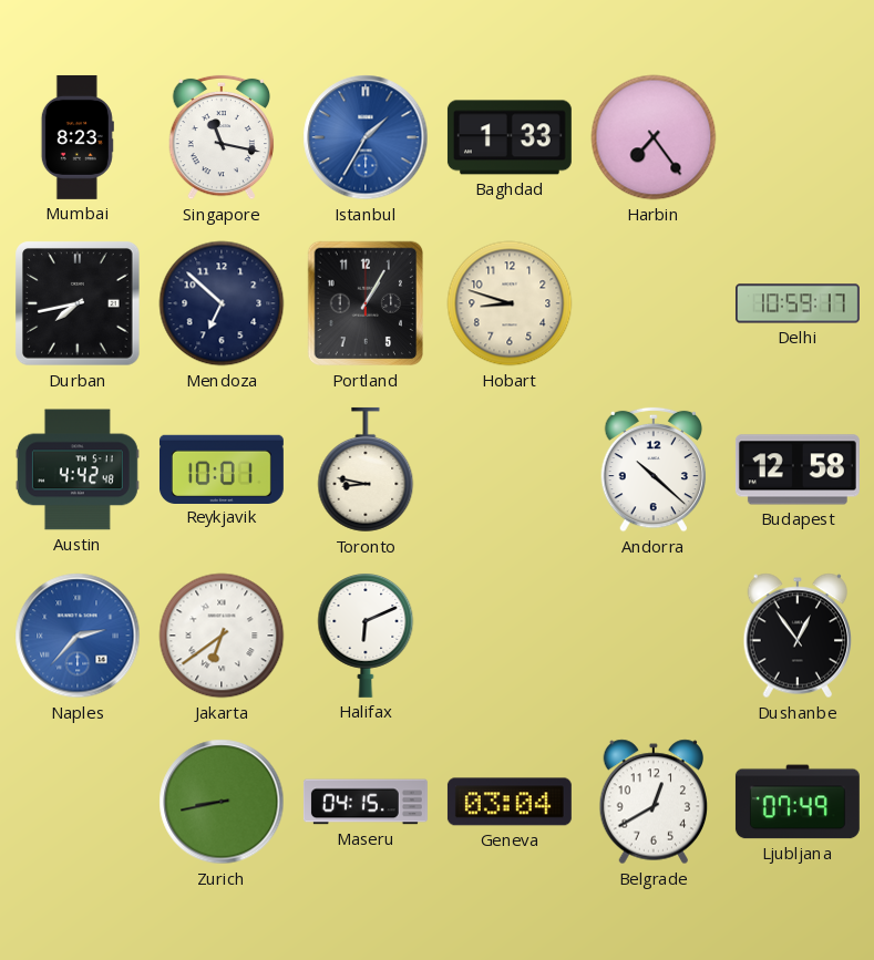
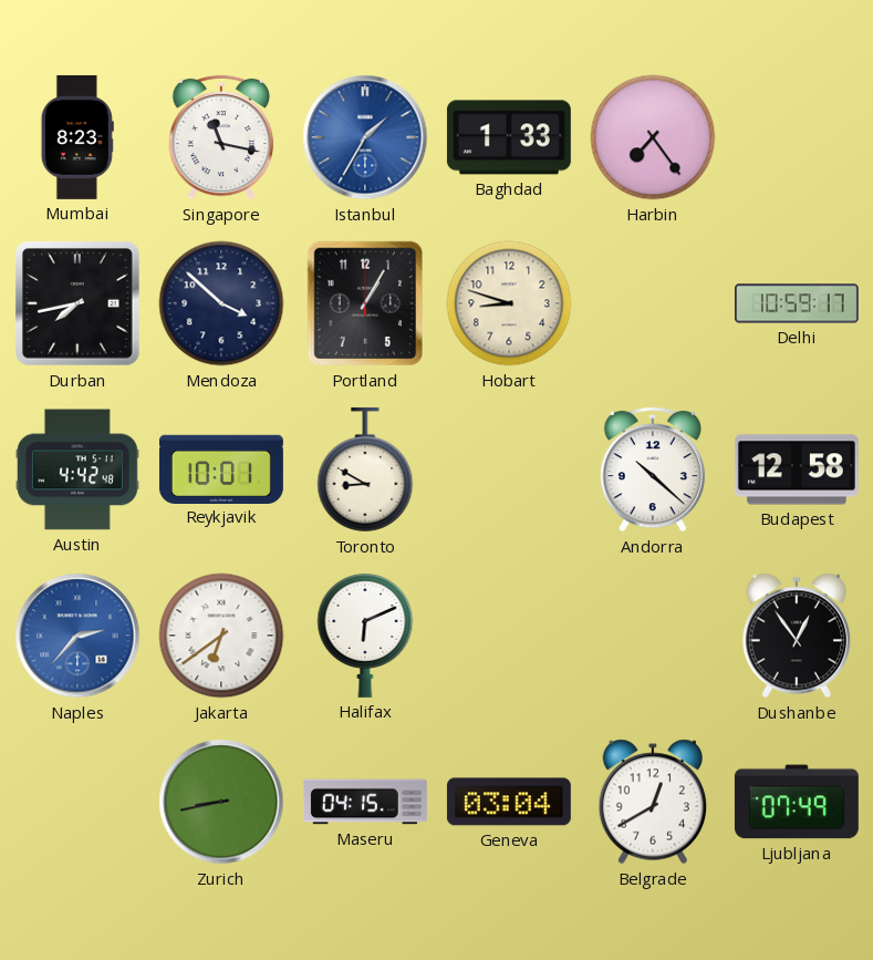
Mendoza: 6:52 -> 3:52
Toronto: 8:47 -> 8:50
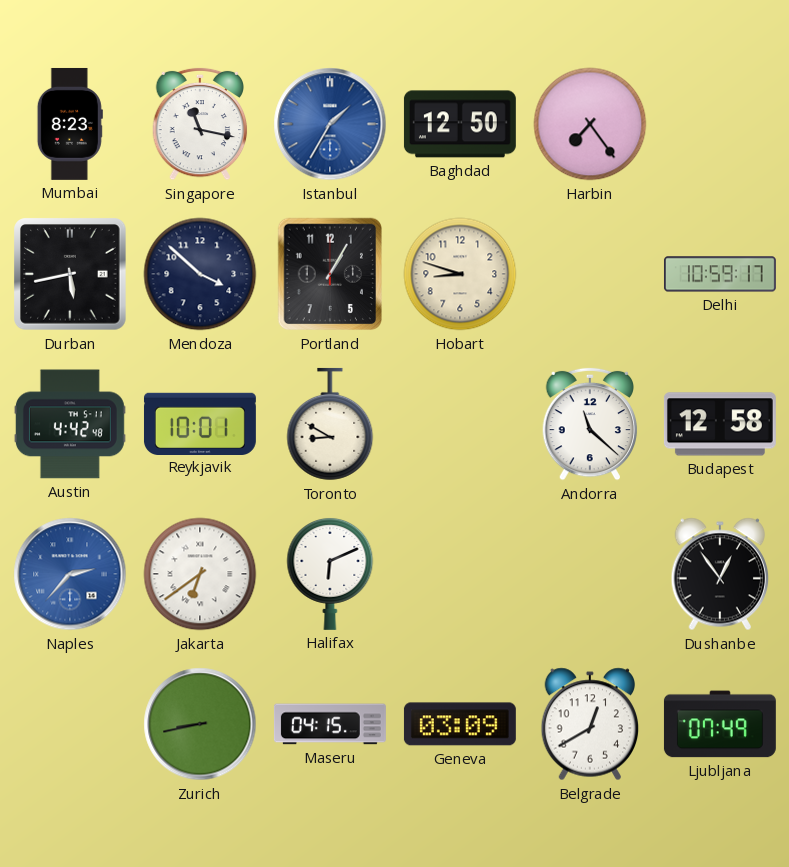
Baghdad: 1:33 -> 12:50
Durban: 7:43 -> 5:43
Andorra: 10:22 -> 11:22
Geneva: 03:04 -> 03:09
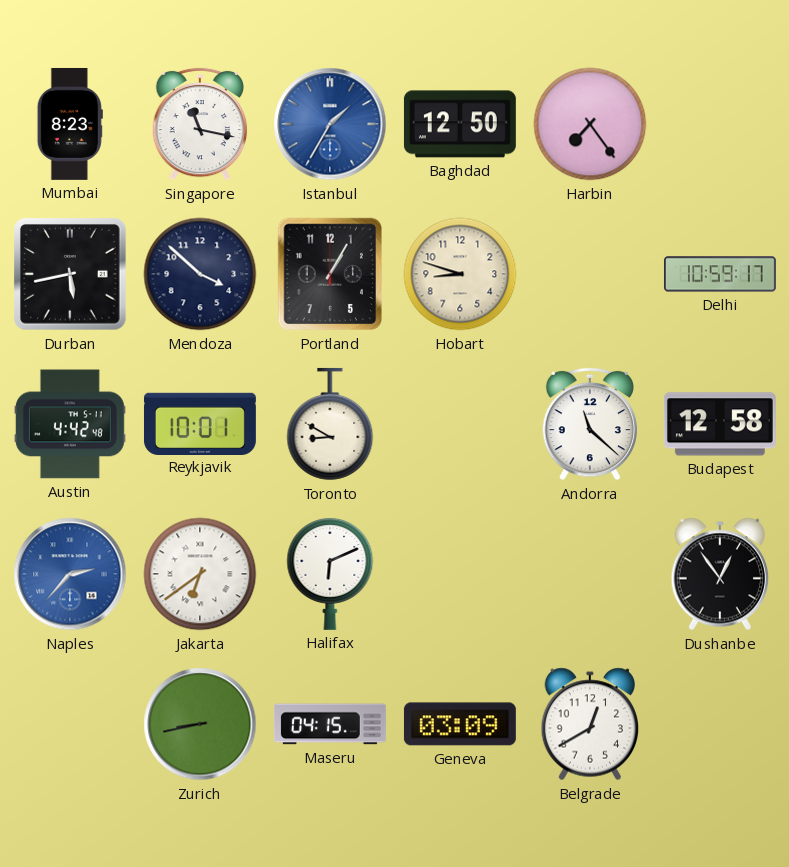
Ljubljana: 07:49 -> none
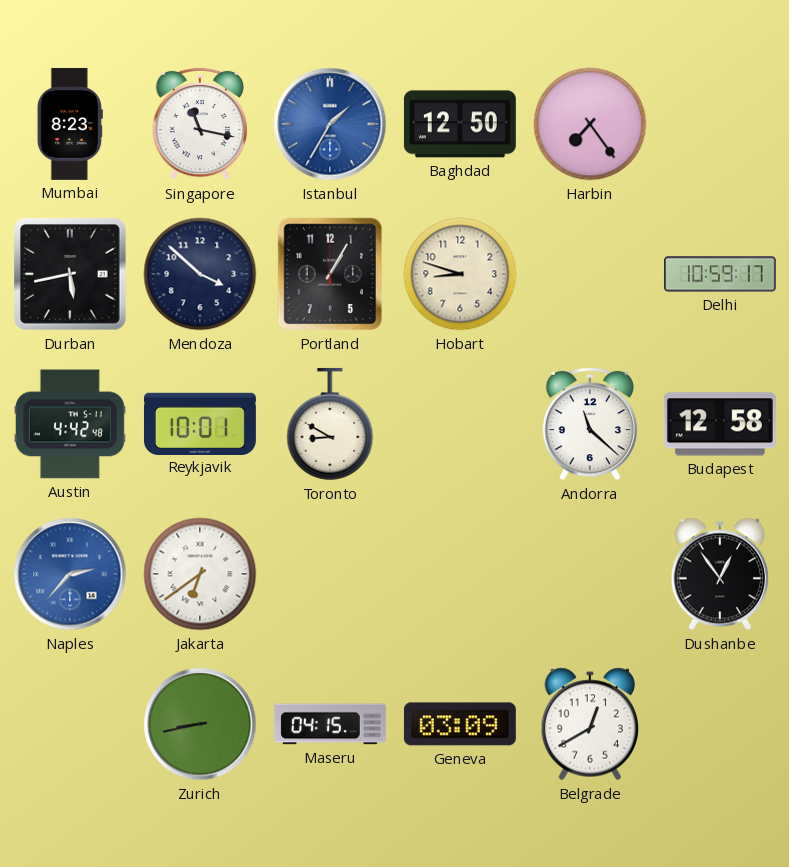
Halifax: 6:11 -> none
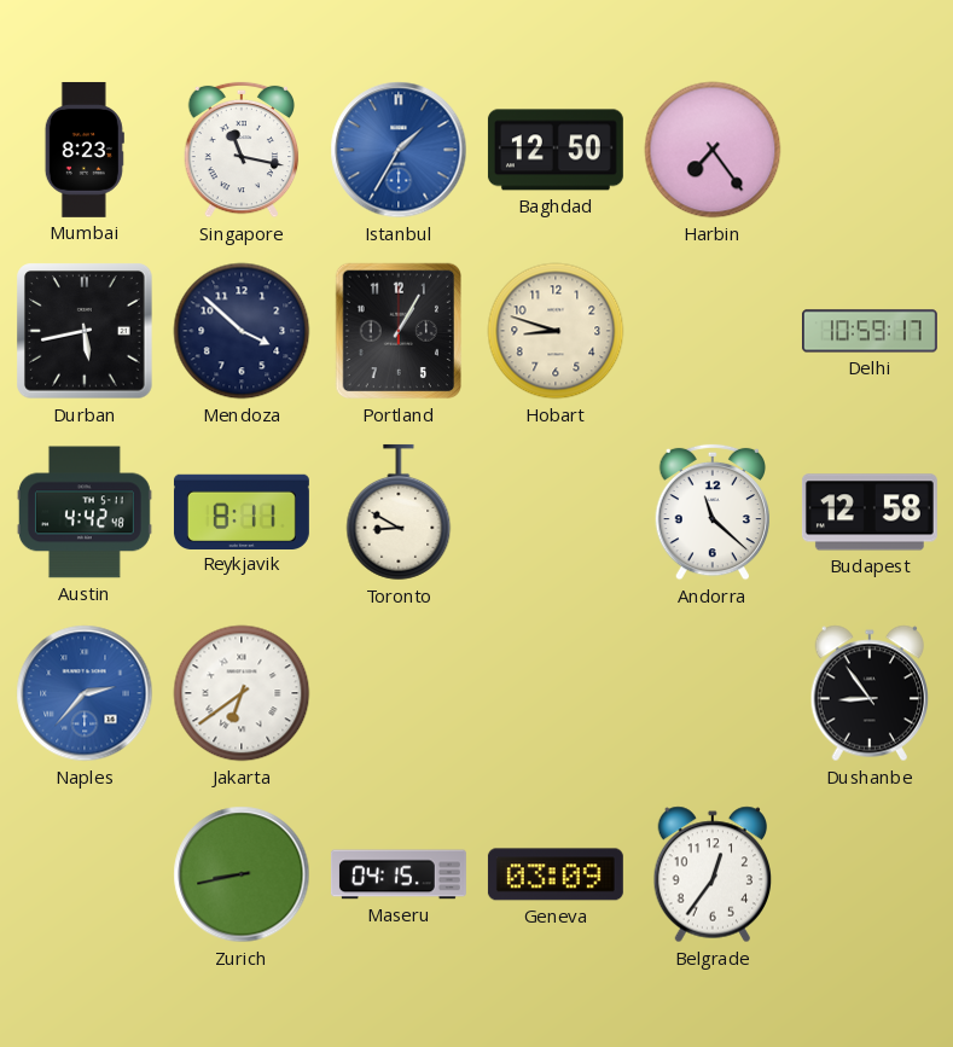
Reykjavik: 10:01 -> 8:11
Dushanbe: 12:54 -> 8:54
Belgrade: 12:40 -> 12:36
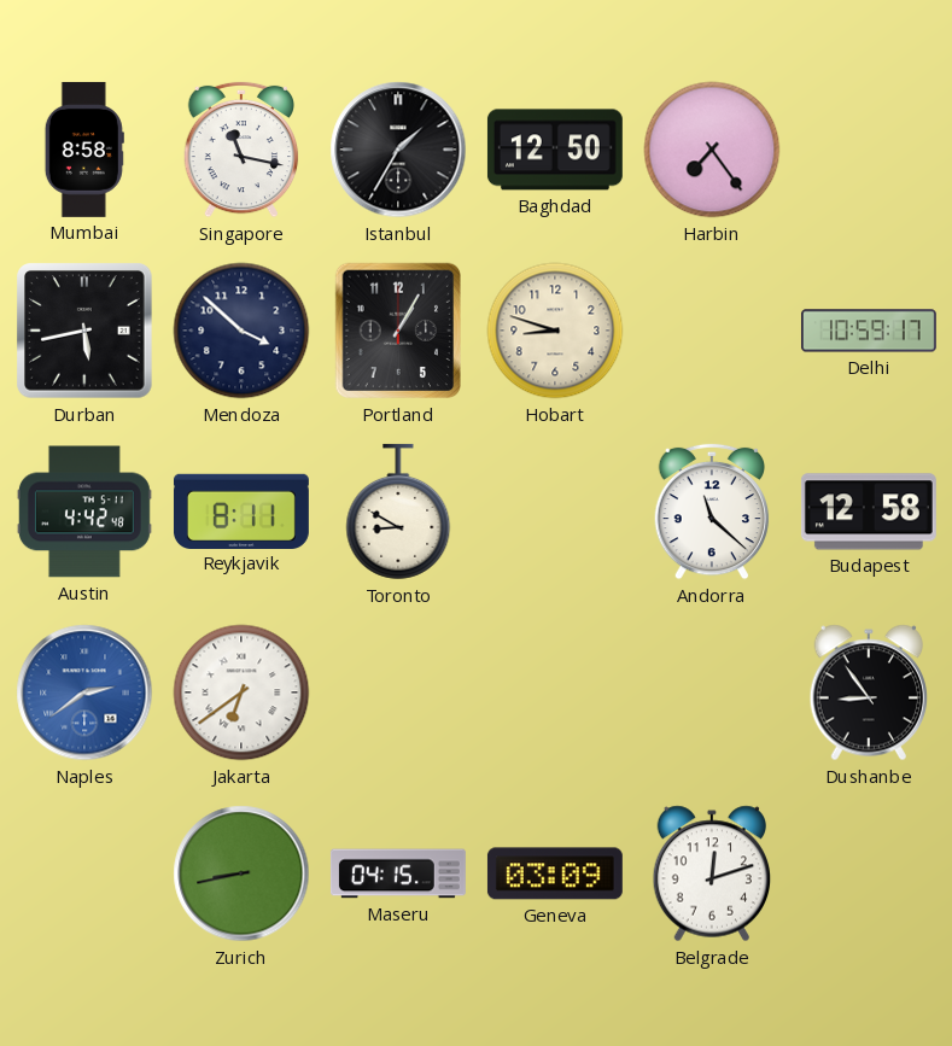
Mumbai: 8:23 -> 8:58
Istanbul dial: blue -> black
Naples: 2:37 -> 2:39
Belgrade: 12:36 -> 12:12
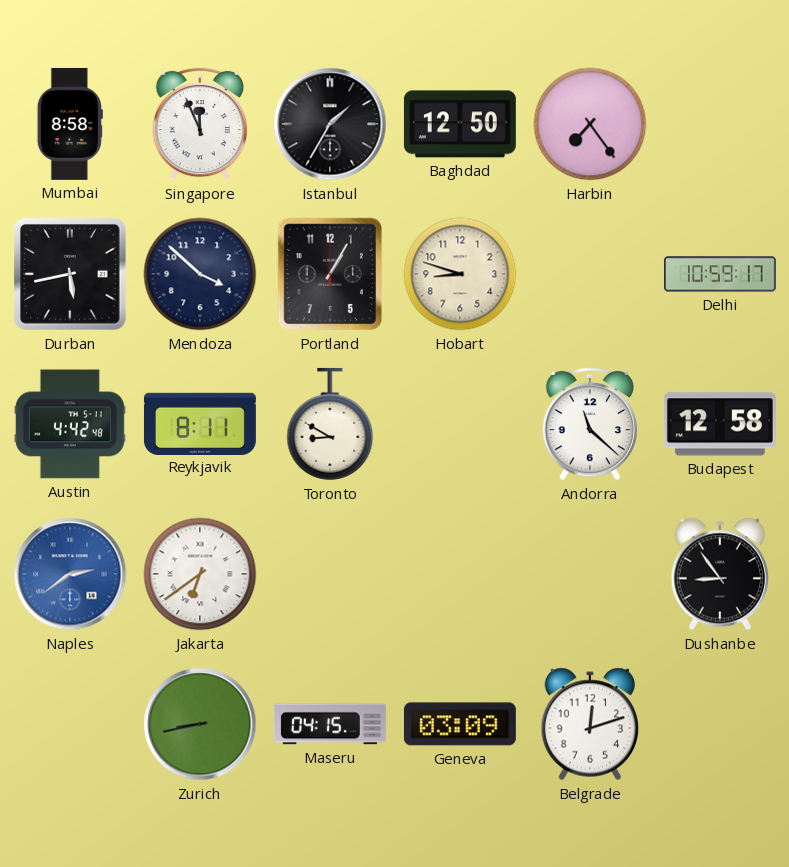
Singapore: 11:17 -> 11:56
